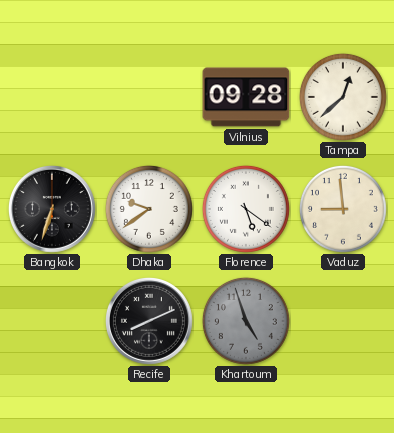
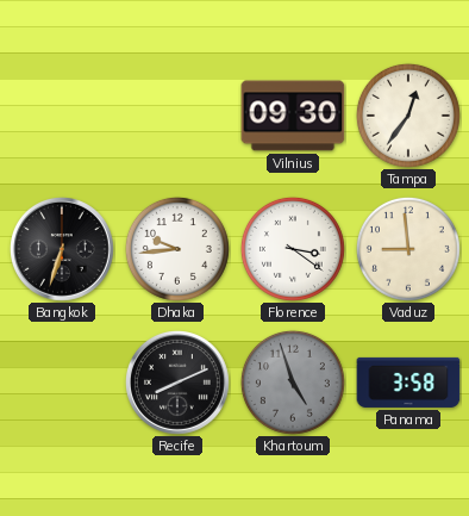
Vilnius: 09:28 -> 09:30
Tampa: 12:38 -> 12:36
Dhaka: 9:39 -> 9:44
Florence: 5:21 -> 3:21
Panama: none -> 3:58
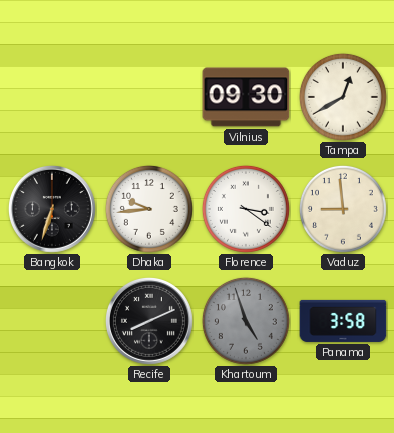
Tampa: 12:36 -> 12:40
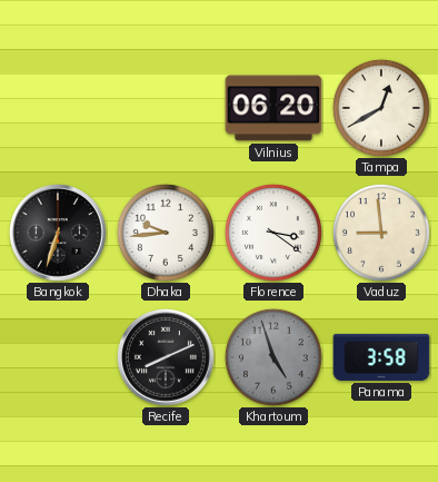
Vilnius: 09:30 -> 06:20
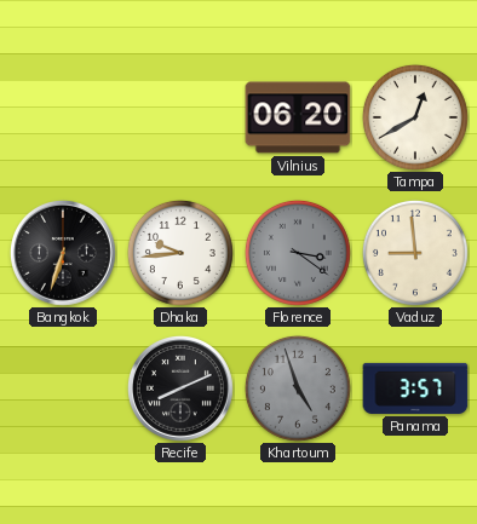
Florence dial: white -> grey
Panama: 3:58 -> 3:57
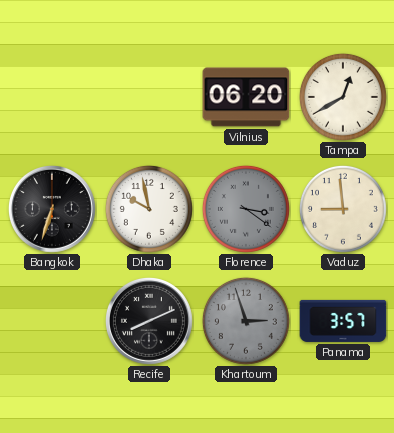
Dhaka: 9:44 -> 9:58
Khartoum: 4:57 -> 2:57
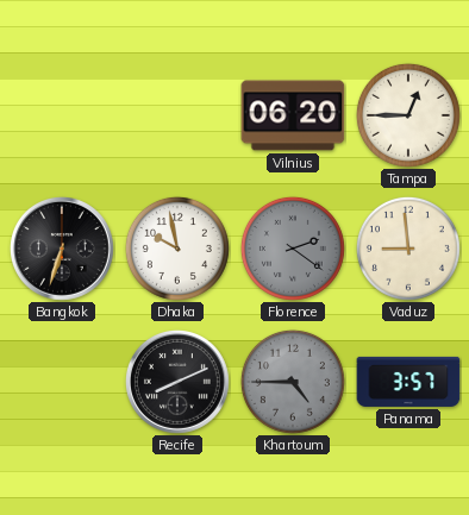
Tampa: 12:40 -> 12:45
Florence: 3:21 -> 2:21
Khartoum: 2:57 -> 4:45
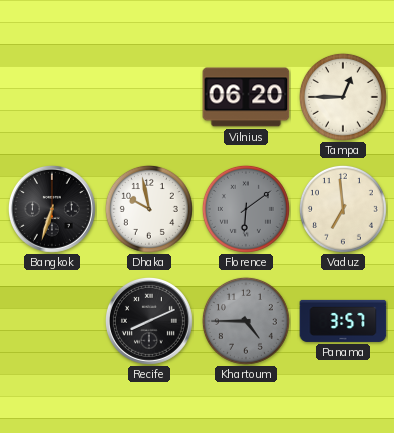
Florence: 2:21 -> 6:09
Vaduz: 8:59 -> 6:59
